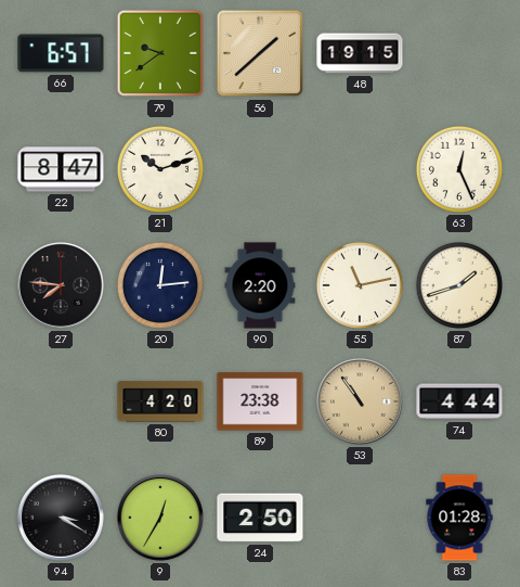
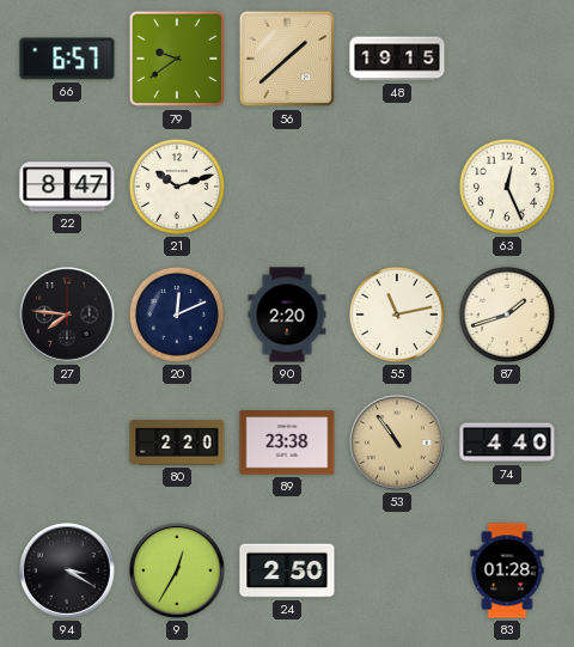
20: 12:14 -> 12:11
80: 4:20 -> 2:20
74: 4:44 -> 4:40
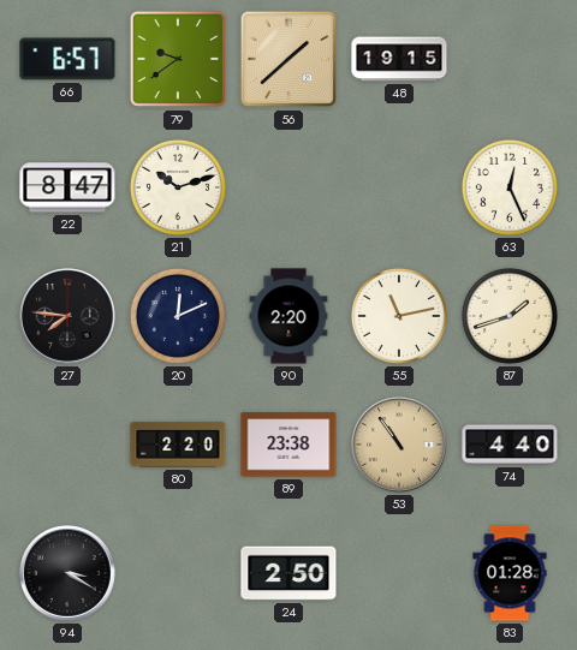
9: 12:35 -> none
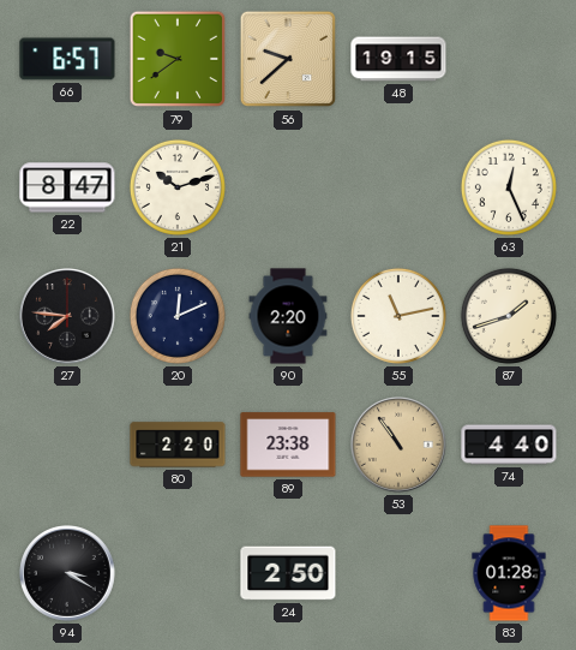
56: 1:38 -> 9:38
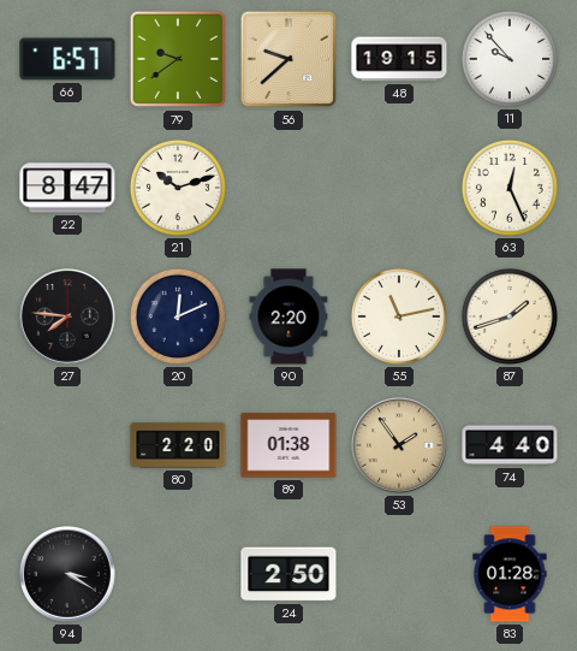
11: none -> 9:53
89: 23:38 -> 01:38
53: 10:54 -> 1:54
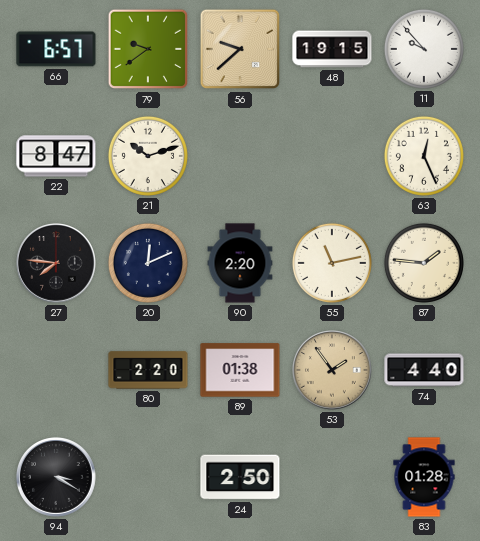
87: 1:42 -> 1:46
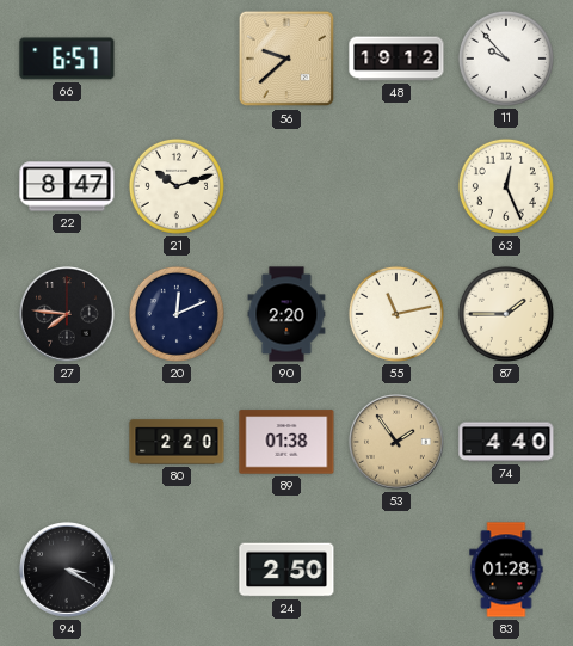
79: 9:39 -> none
48: 19:15 -> 19:12
87: 1:46 -> 1:45
